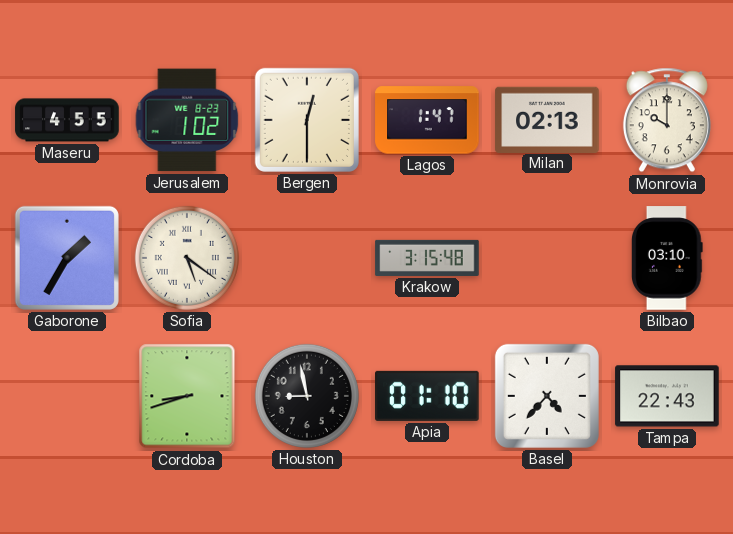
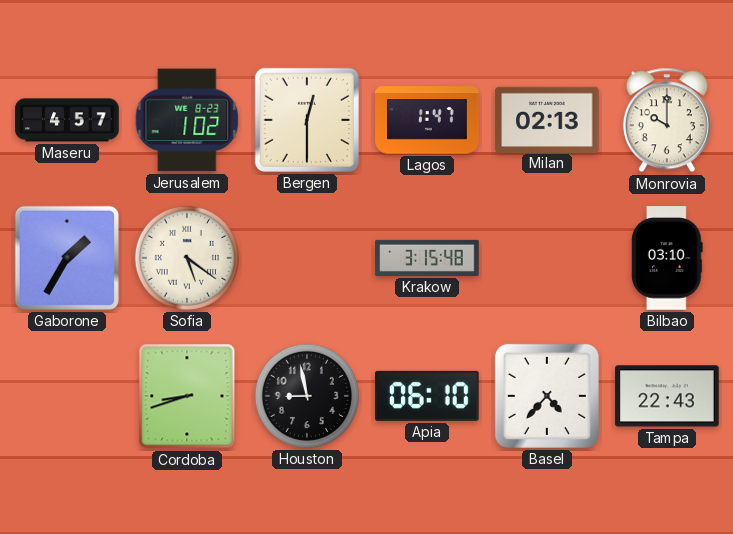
Maseru: 4:55 -> 4:57
Apia: 01:10 -> 06:10
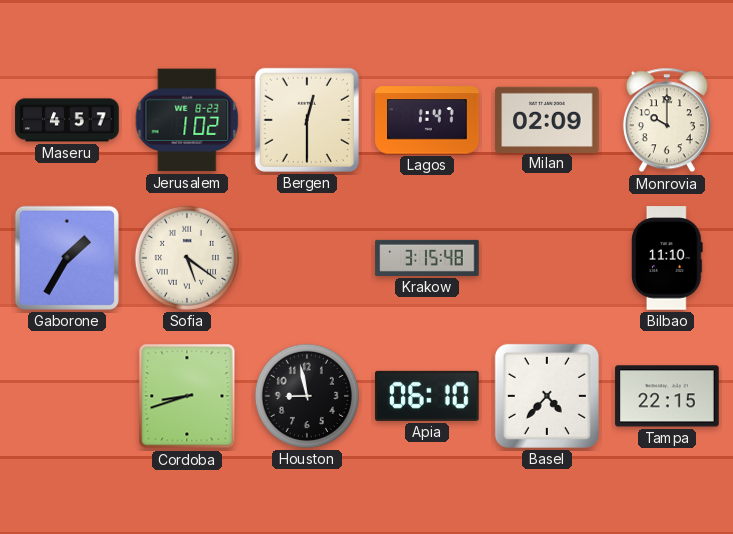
Milan: 02:13 -> 02:09
Bilbao: 03:10 -> 11:10
Tampa: 22:43 -> 22:15
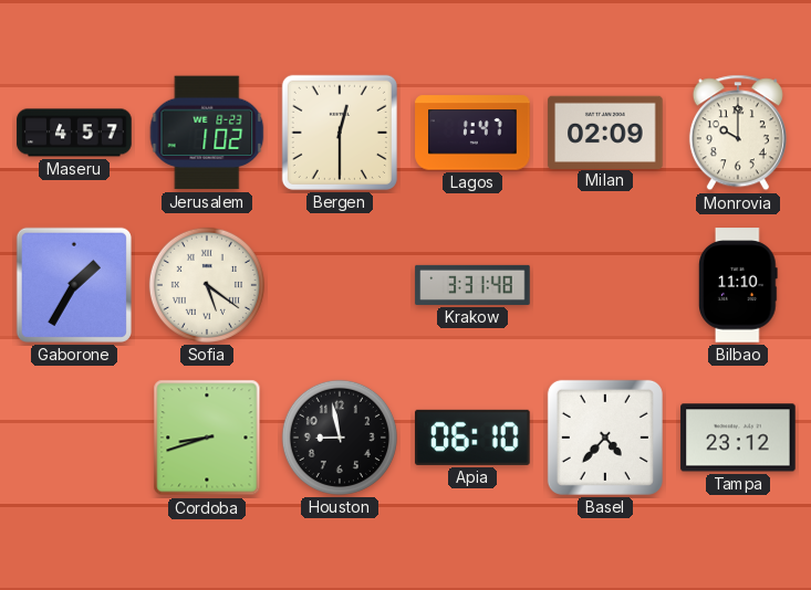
Krakow: 3:15 -> 3:31
Tampa: 22:15 -> 23:12
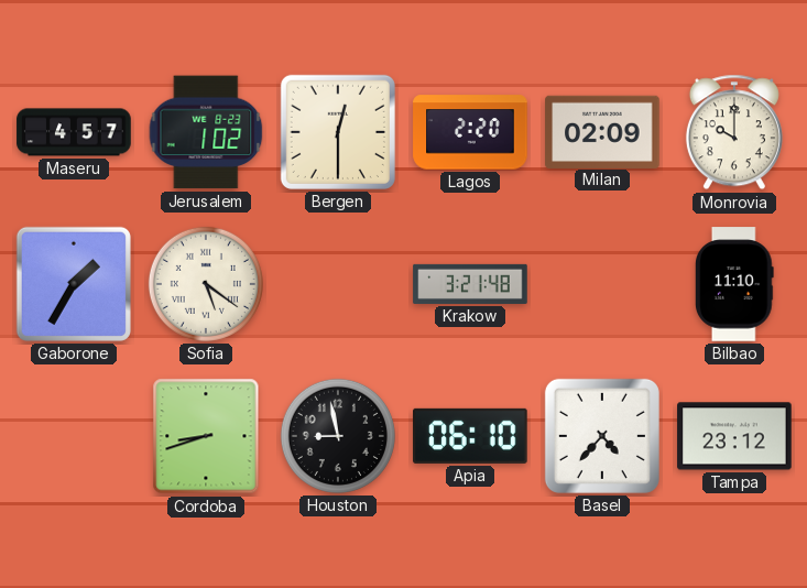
Lagos: 1:47 -> 2:20
Krakow: 3:31 -> 3:21
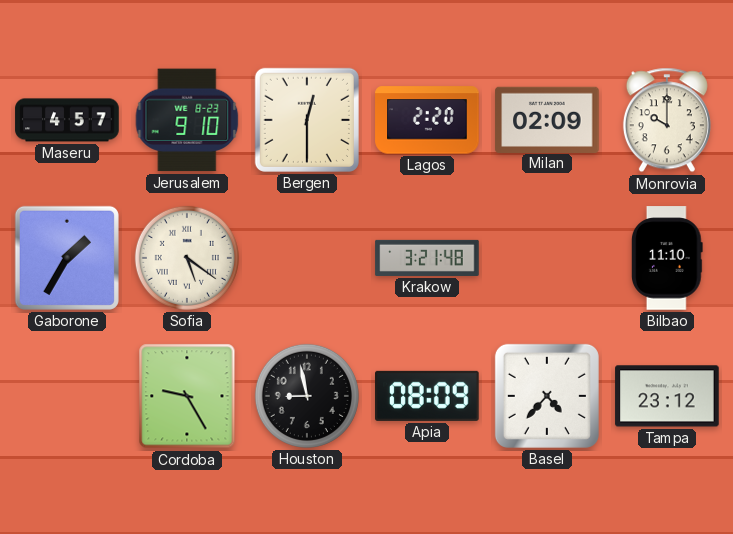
Jerusalem: 1:02 -> 9:10
Cordoba: 8:42 -> 9:25
Apia: 06:10 -> 08:09
